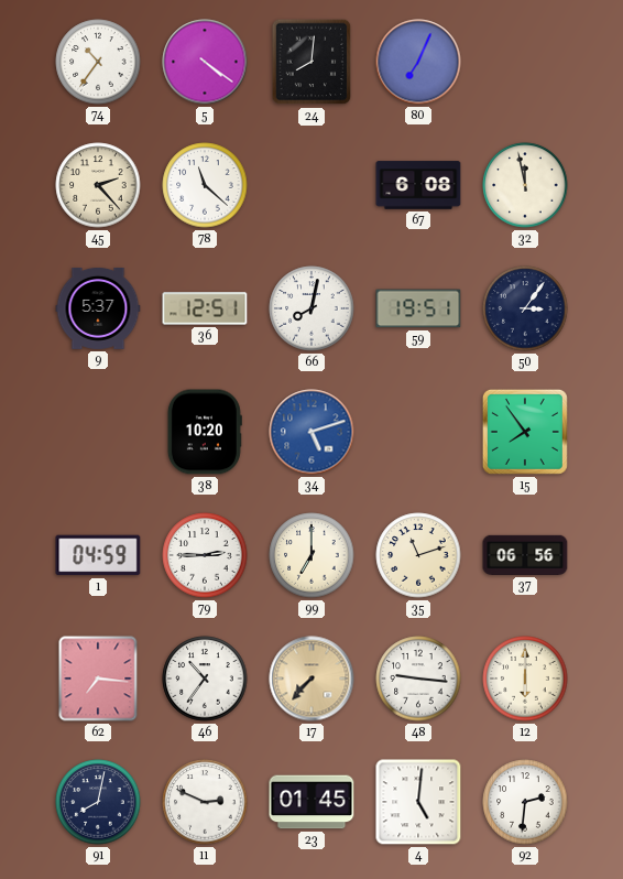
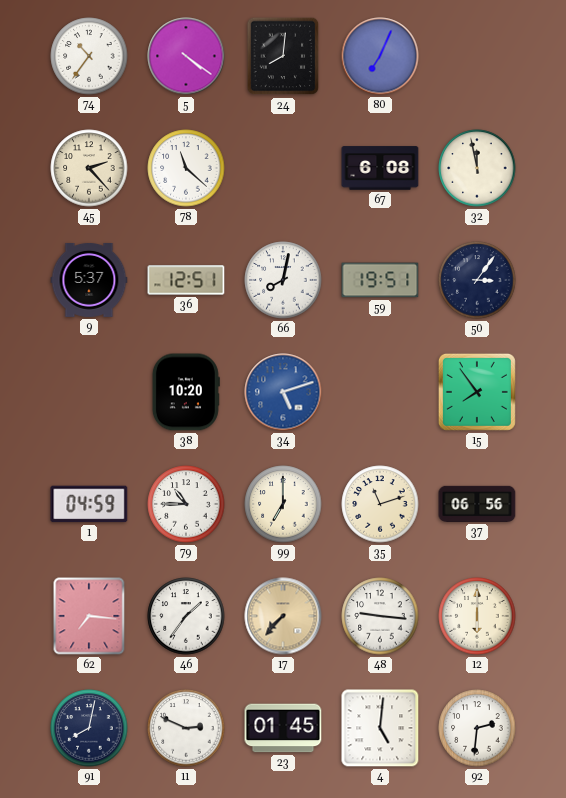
79: 2:45 -> 10:45
46: 10:36 -> 1:36
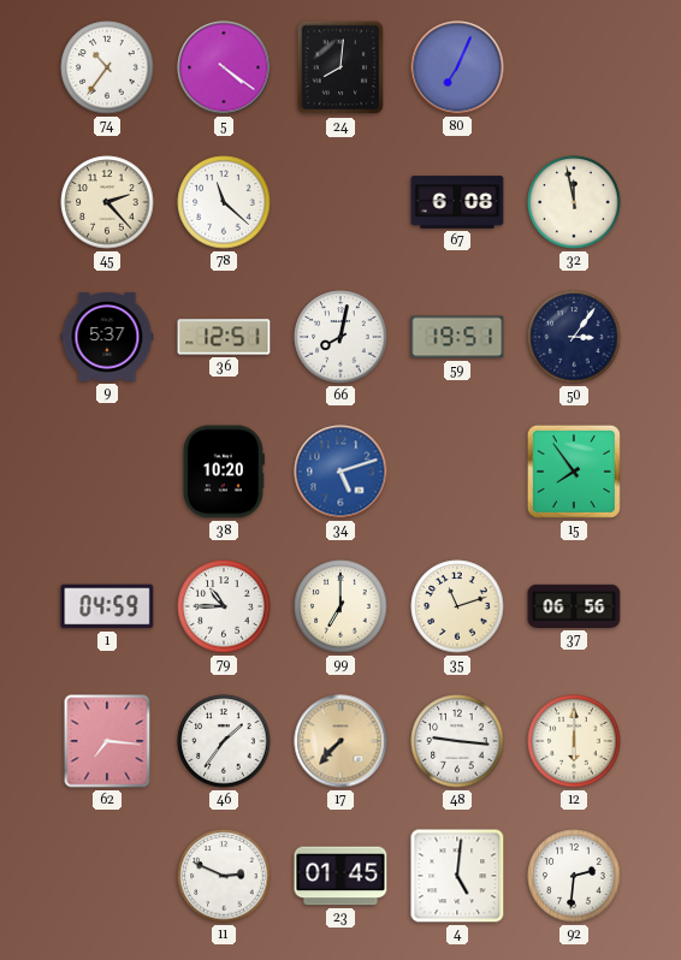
91: 8:02 -> none
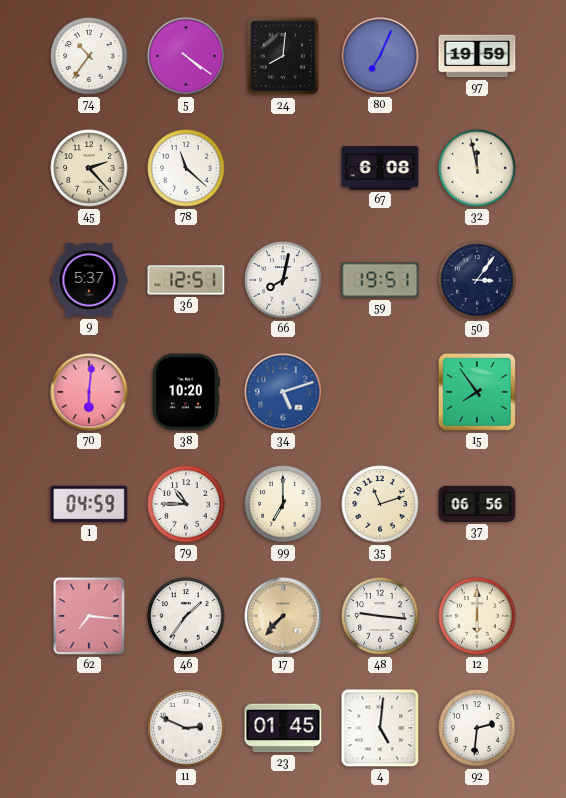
97: none -> 19:59
70: none -> 6:01
